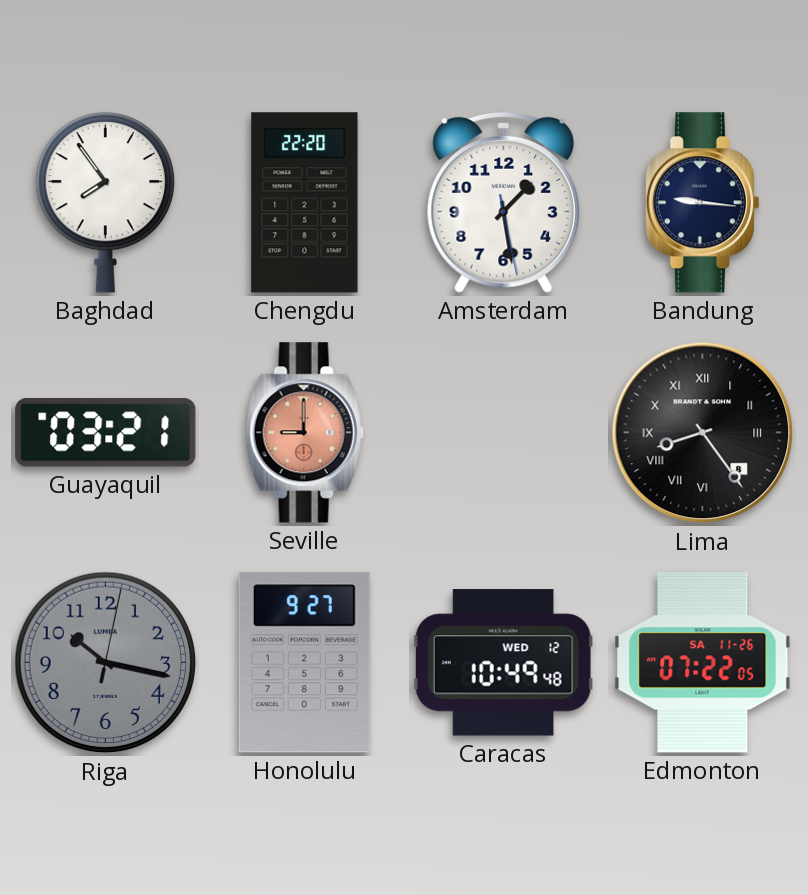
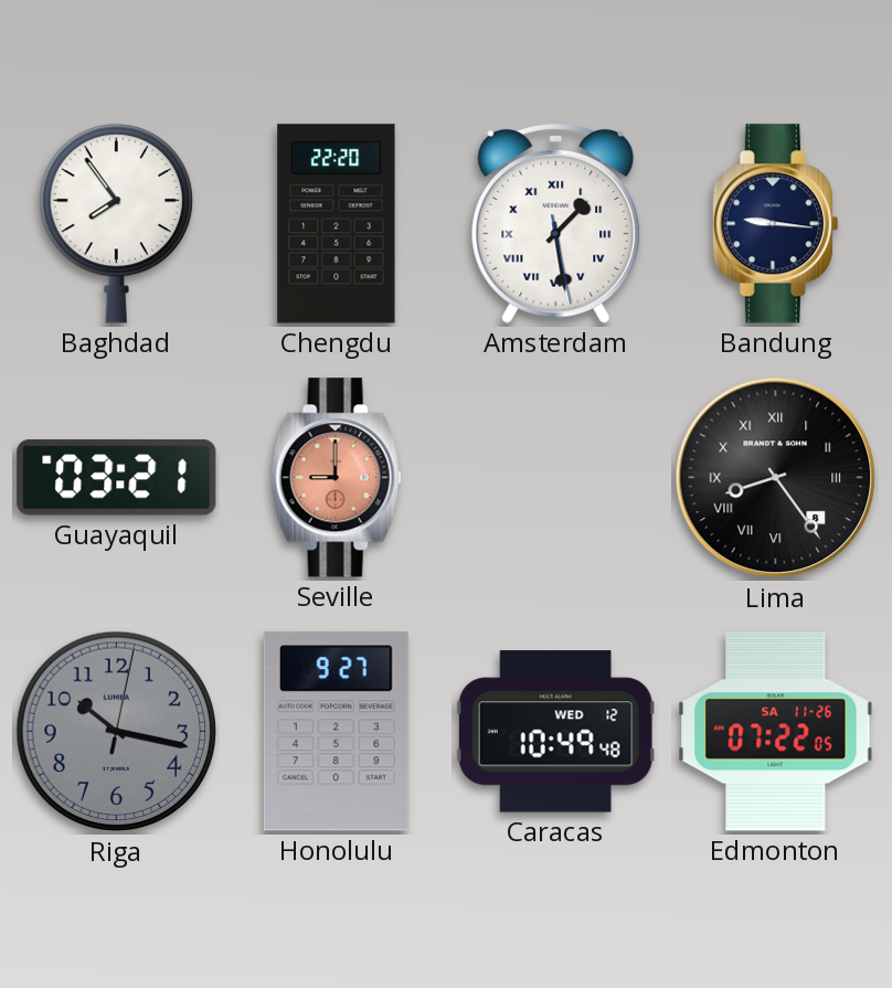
Amsterdam numerals: Arabic -> Roman
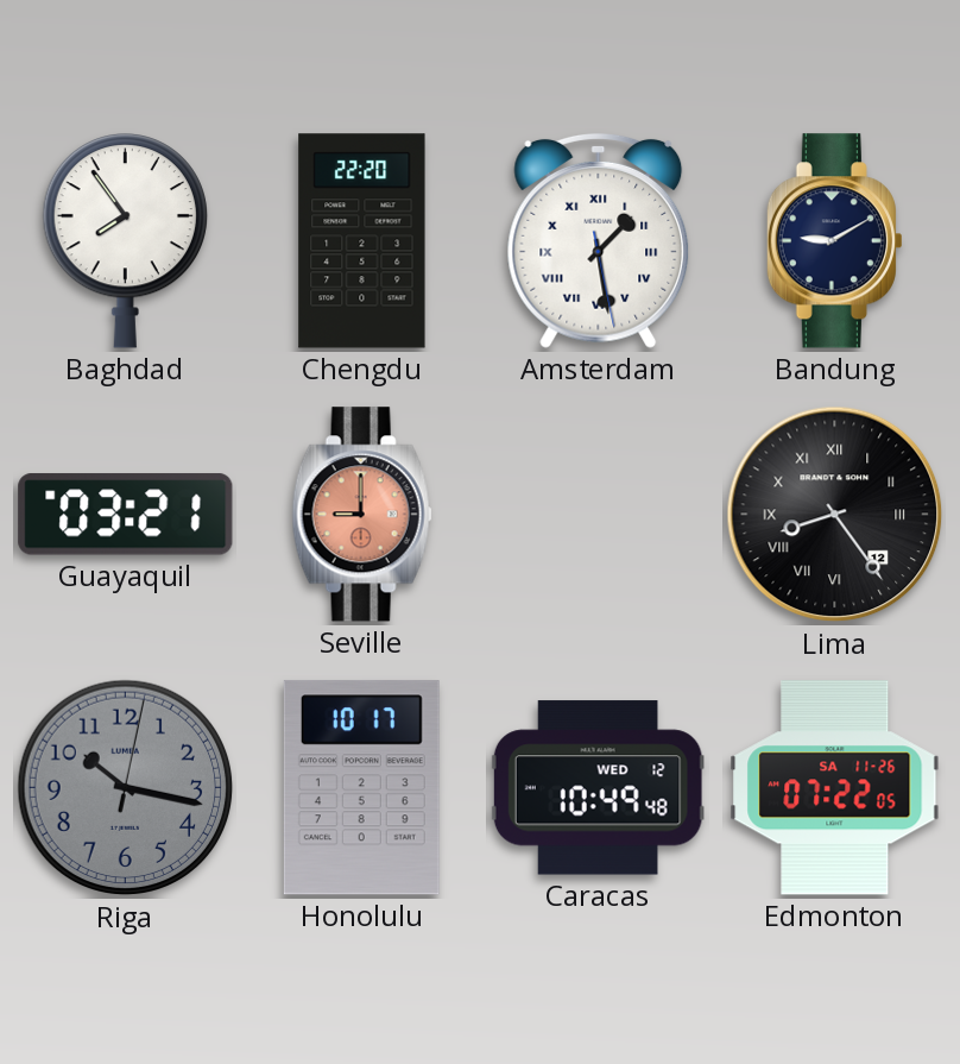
Bandung: 9:16 -> 9:10
Lima date: 8 -> 12
Honolulu: 9:27 -> 10:17
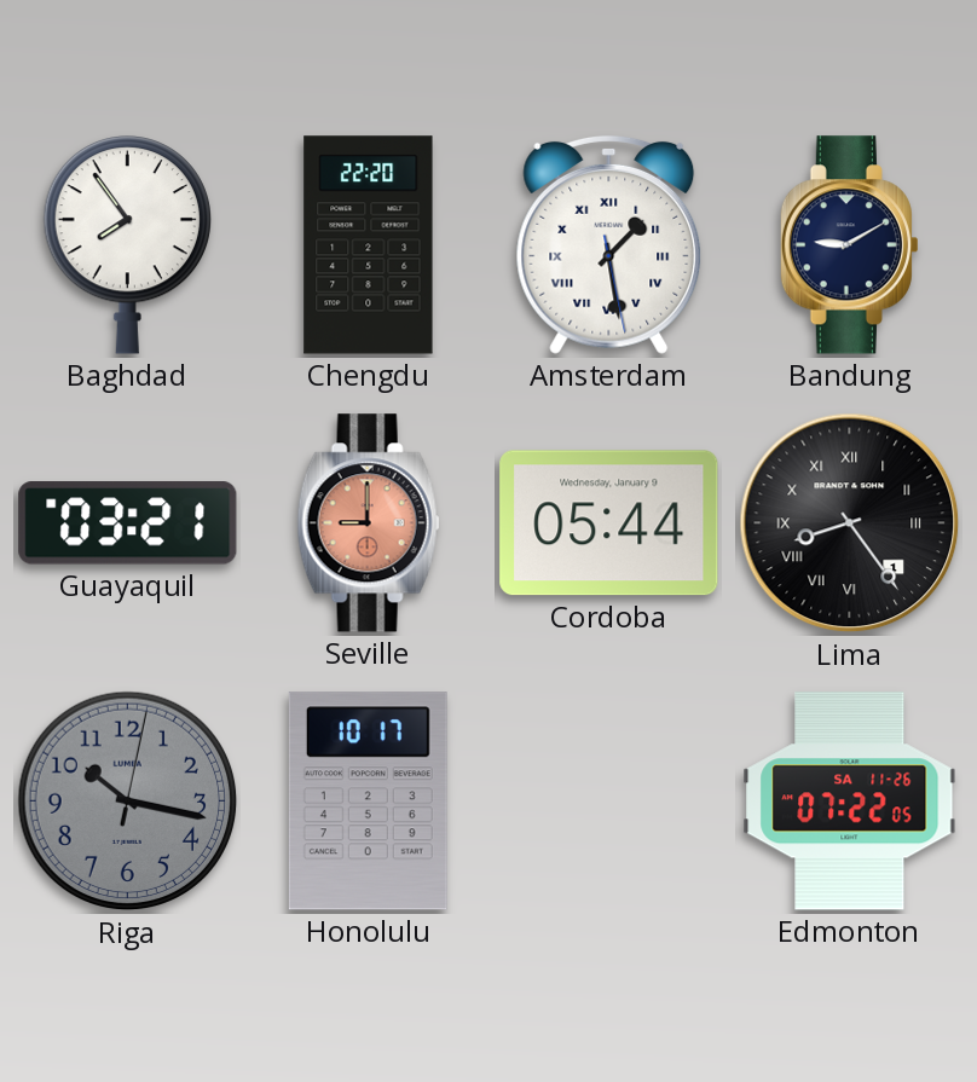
Cordoba: none -> 05:44
Lima date: 12 -> 1
Caracas: 10:49 -> none
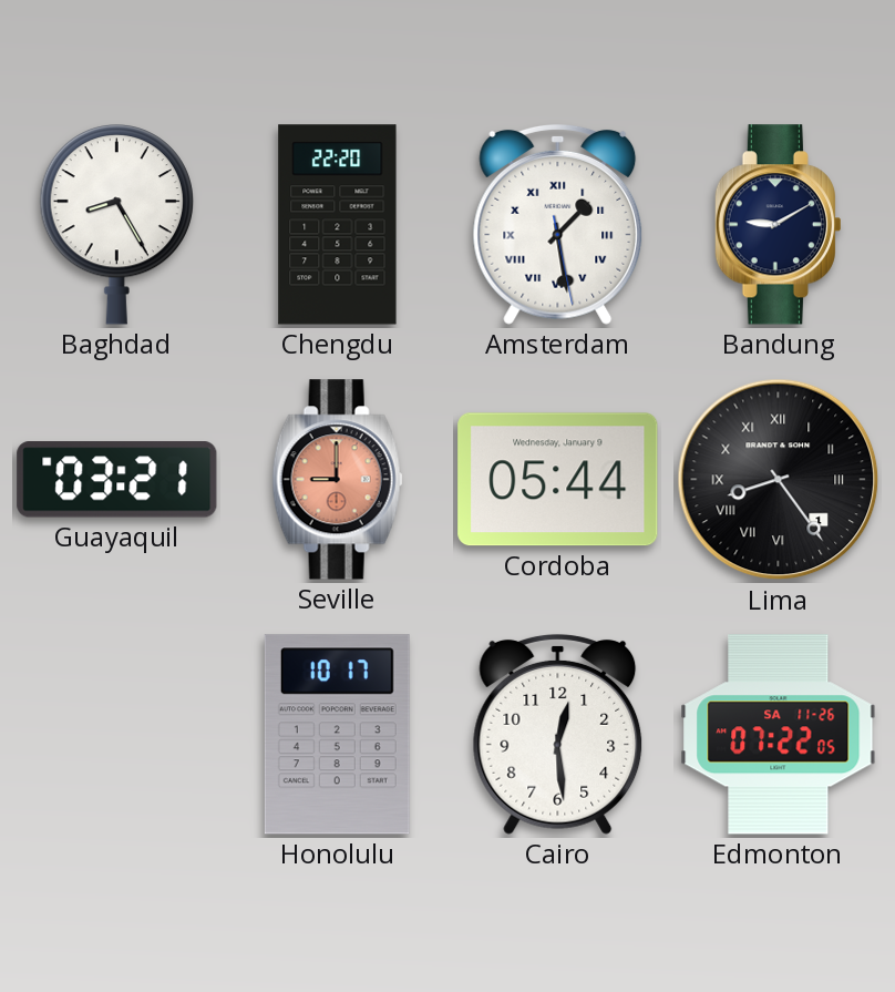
Baghdad: 7:54 -> 8:25
Riga: 10:17 -> none
Cairo: none -> 12:29
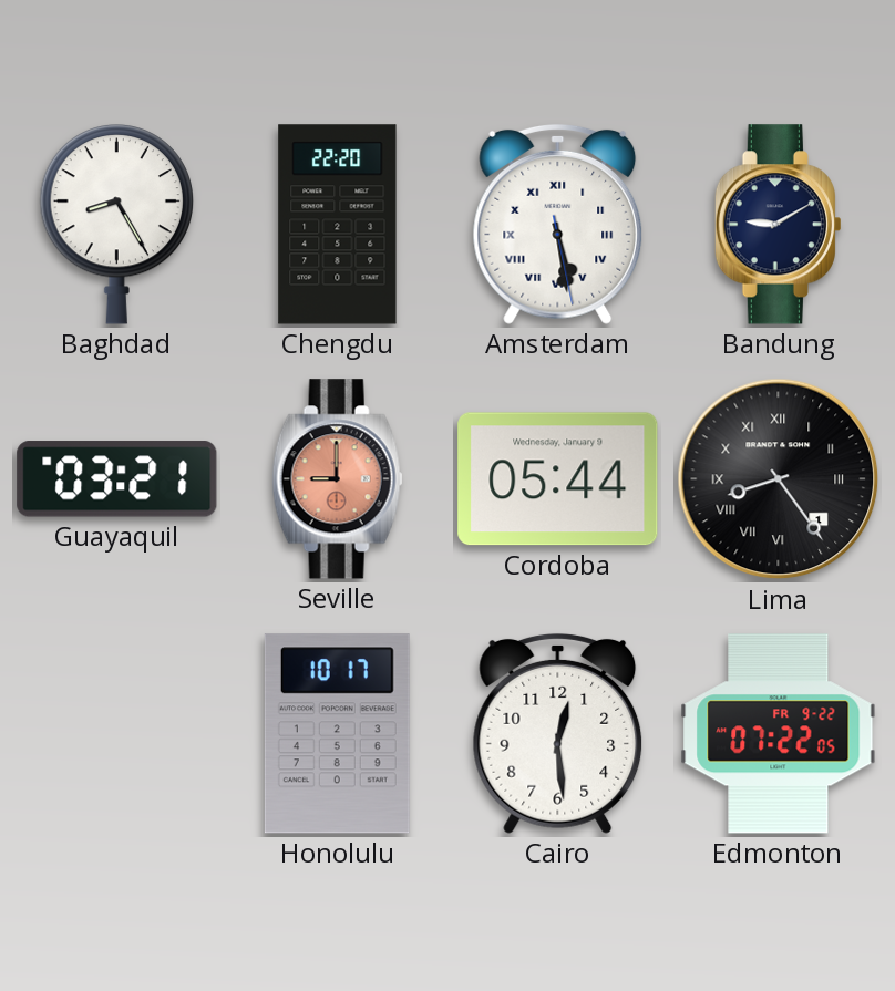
Amsterdam: 1:28 -> 5:28
Edmonton date: SA 11-26 -> FR 9-22
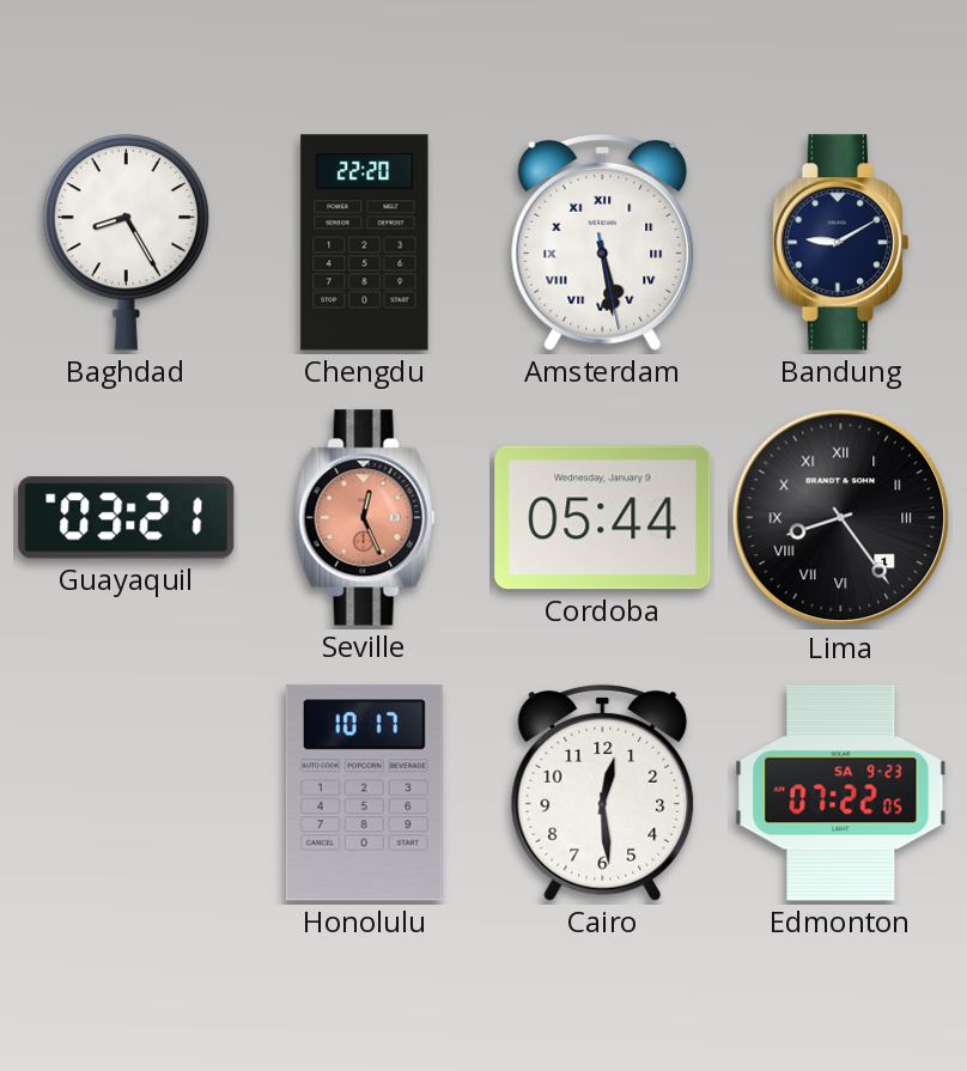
Seville: 9:00 -> 12:26
Edmonton date: FR 9-22 -> SA 9-23
